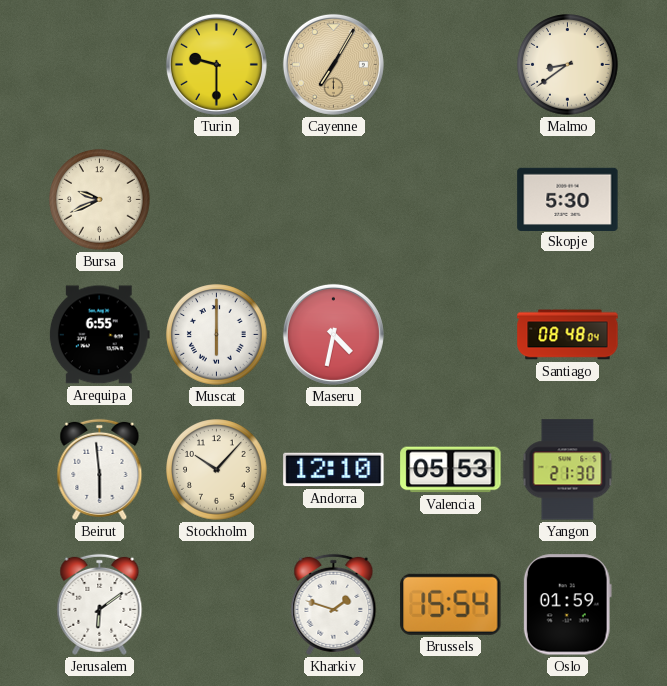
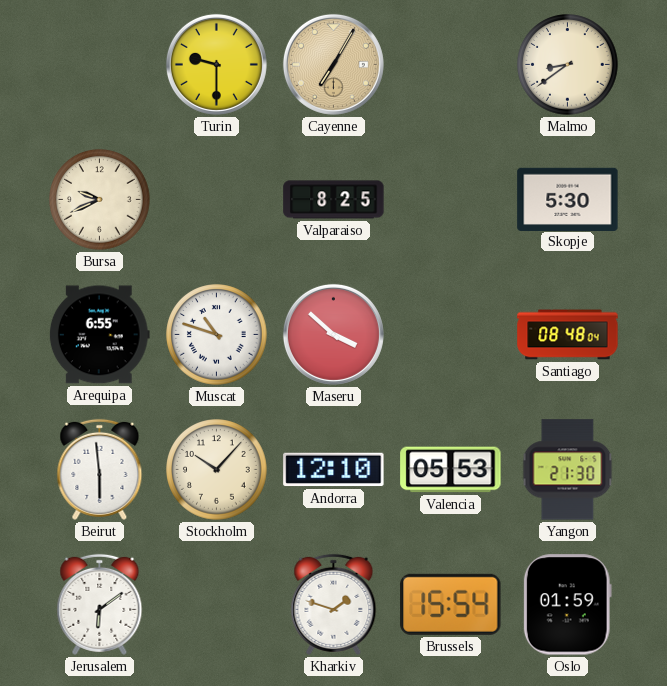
Valparaiso: none -> 8:25
Muscat: 6:00 -> 10:48
Maseru: 4:32 -> 3:52
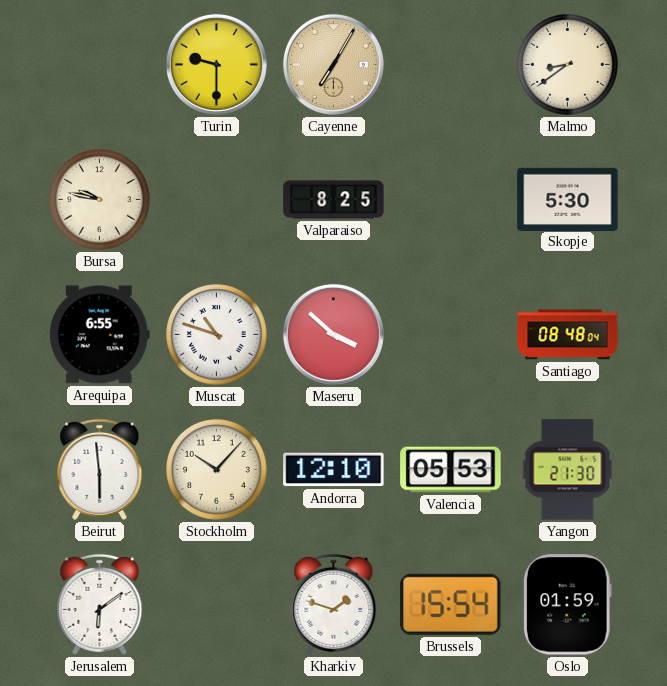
Bursa: 9:41 -> 9:47
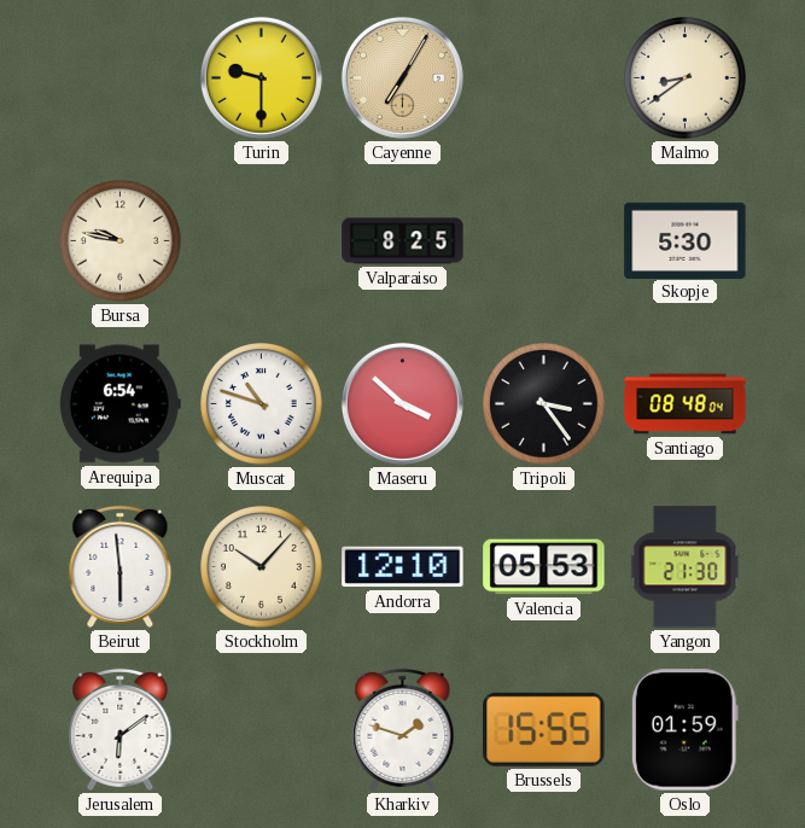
Arequipa: 6:55 -> 6:54
Tripoli: none -> 3:24
Brussels: 15:54 -> 15:55
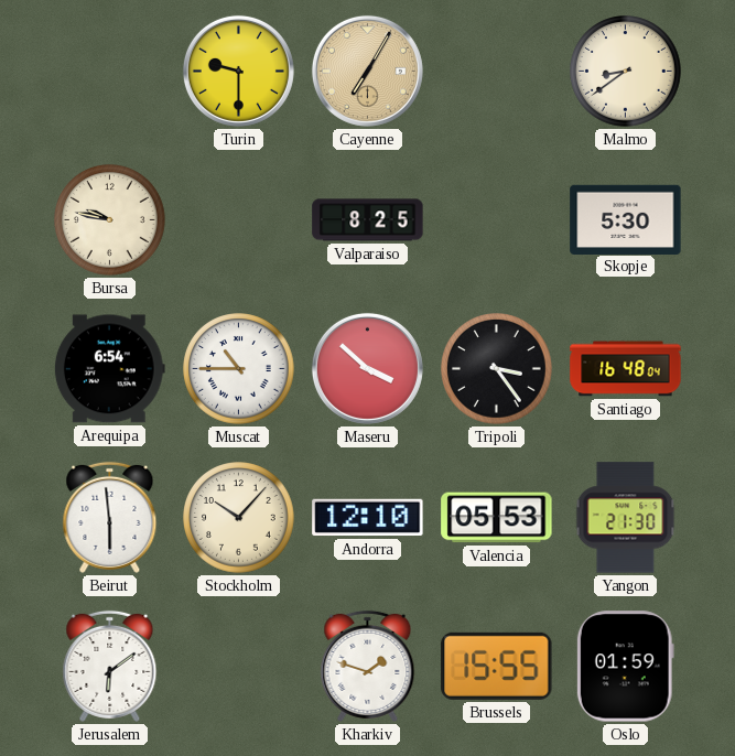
Muscat: 10:48 -> 10:45
Santiago: 08:48 -> 16:48
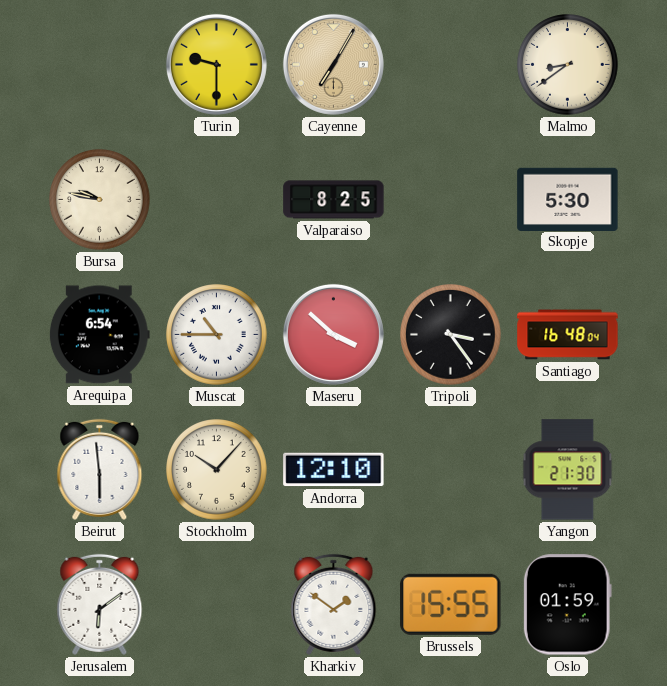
Valencia: 05:53 -> none
Kharkiv: 1:48 -> 1:51
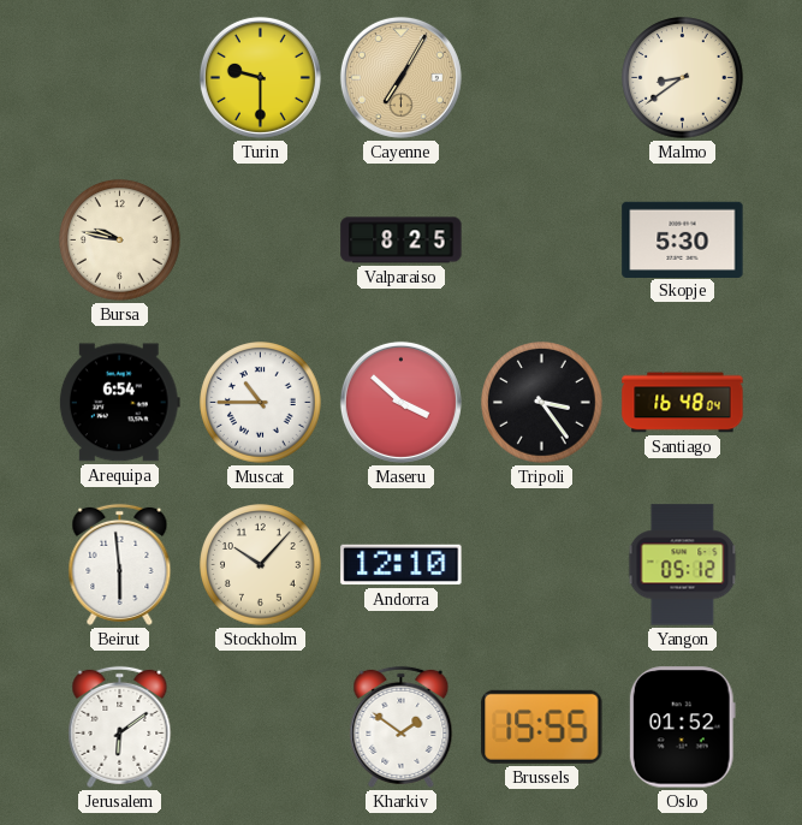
Yangon: 21:30 -> 05:12
Oslo: 01:59 -> 01:52
